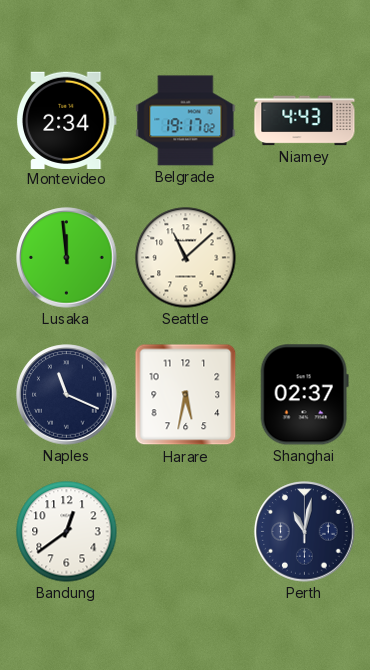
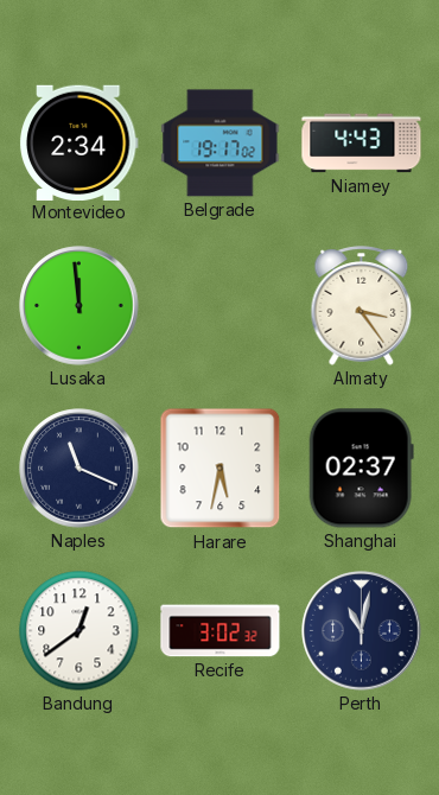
Seattle: 11:08 -> none
Almaty: none -> 3:24
Recife: none -> 3:02
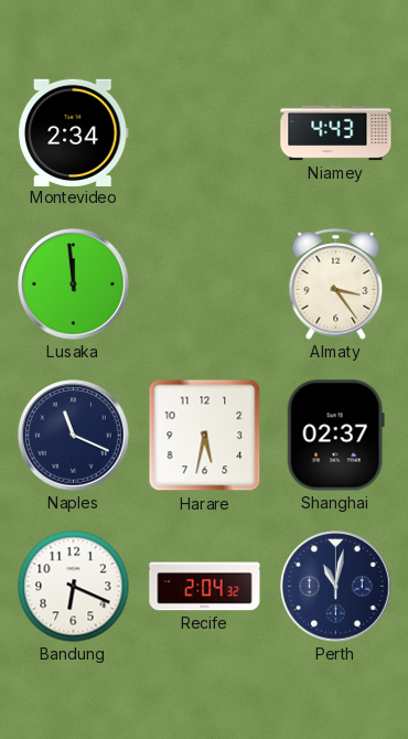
Belgrade: 19:17 -> none
Bandung: 12:39 -> 6:19
Recife: 3:02 -> 2:04
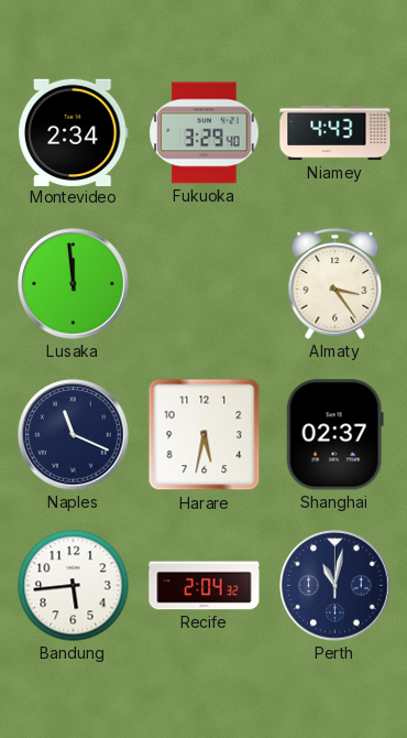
Fukuoka: none -> 3:29
Bandung: 6:19 -> 5:44
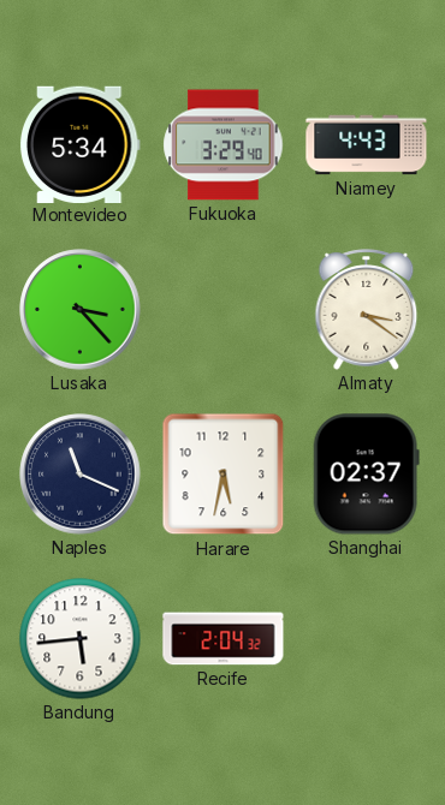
Montevideo: 2:34 -> 5:34
Lusaka: 11:59 -> 3:23
Almaty: 3:24 -> 3:21
Perth: 11:02 -> none
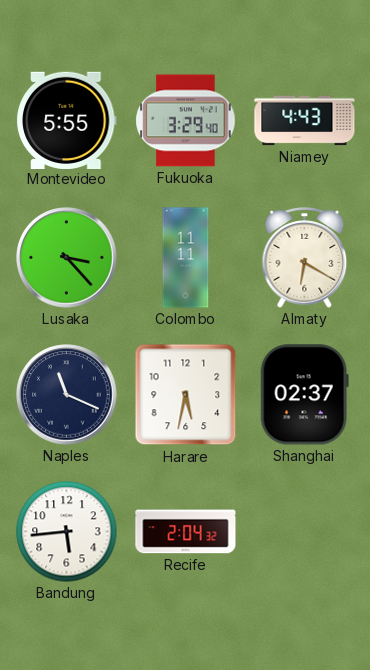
Montevideo: 5:34 -> 5:55
Colombo: none -> 11:11
Almaty: 3:21 -> 6:20
